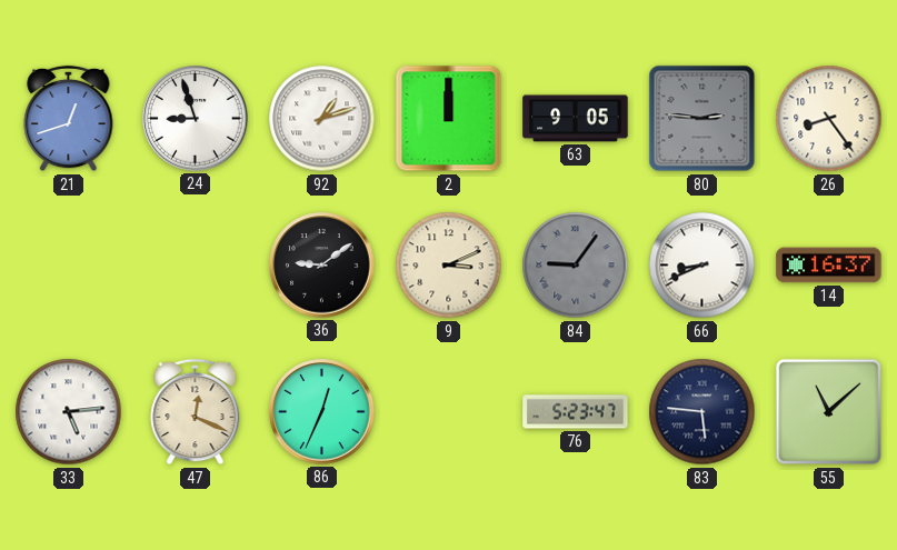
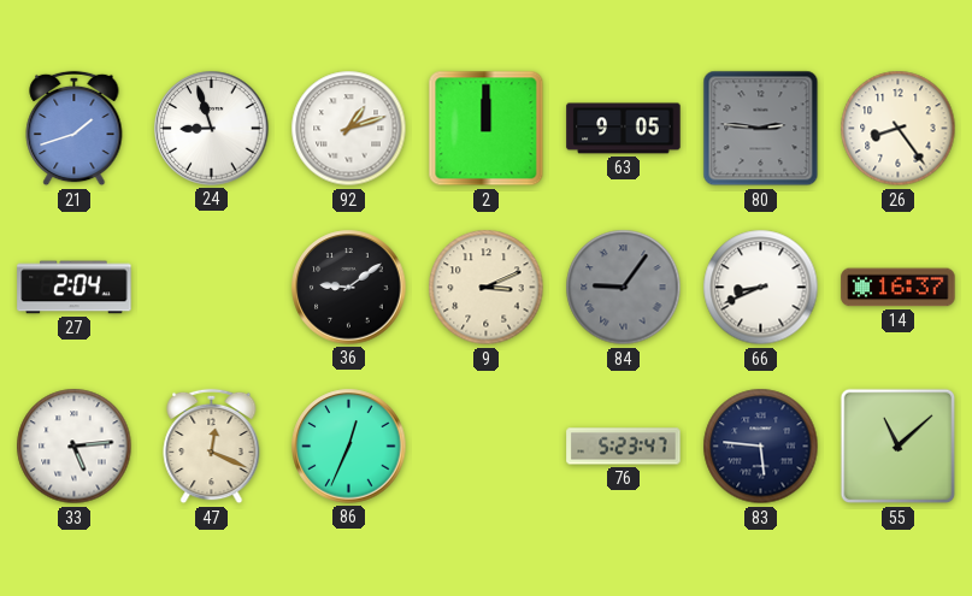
21: 12:42 -> 1:42
27: none -> 2:04
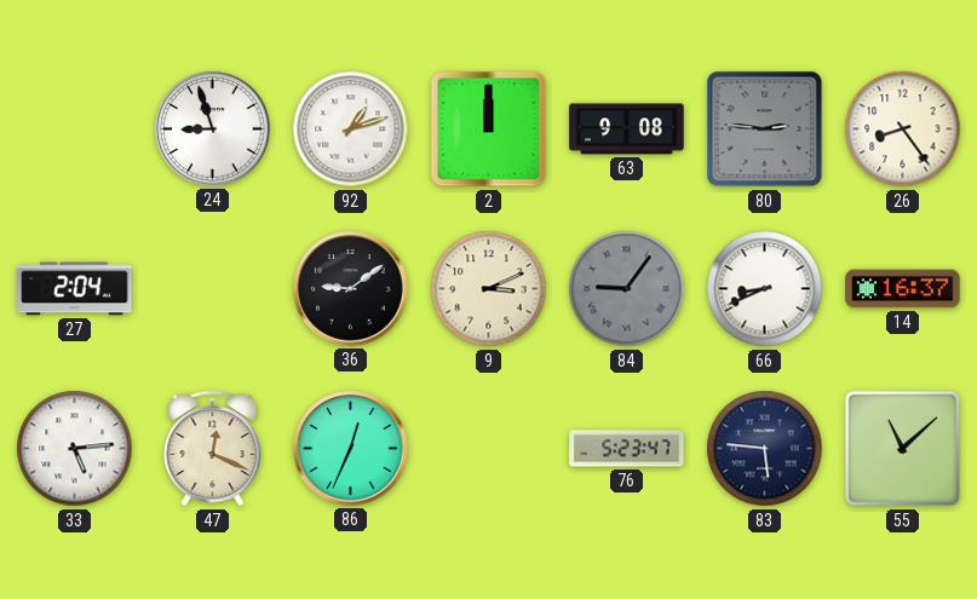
21: 1:42 -> none
63: 9:05 -> 9:08
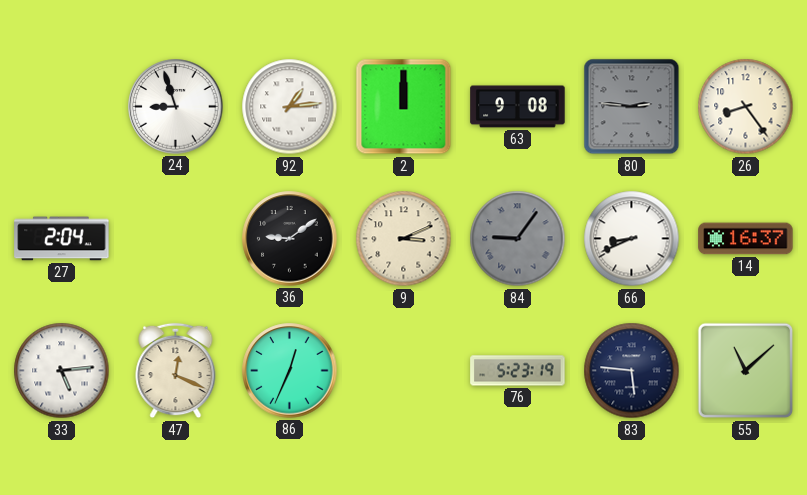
92: 1:12 -> 1:14
76: 5:23:47 -> 5:23:19
